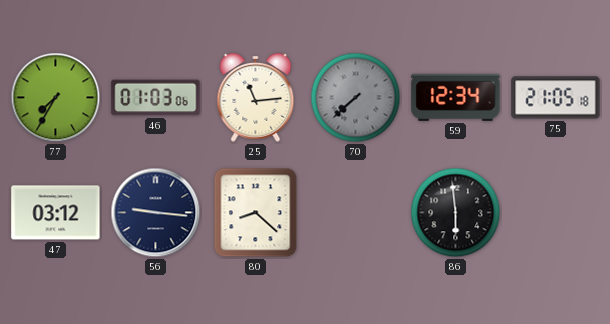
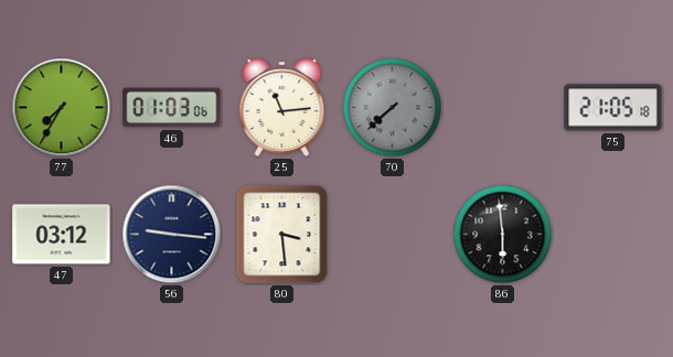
59: 12:34 -> none
80: 8:22 -> 3:29
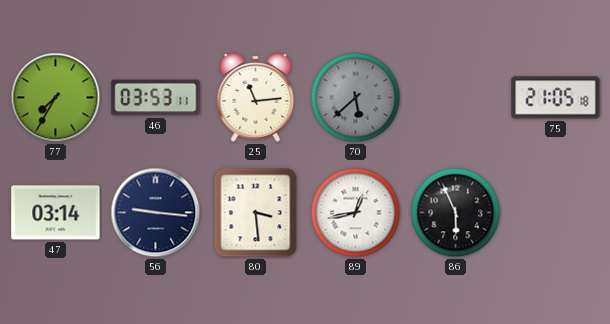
46: 01:03 -> 03:53
70: 7:38 -> 5:38
47: 03:12 -> 03:14
89: none -> 12:43
86: 5:59 -> 5:56
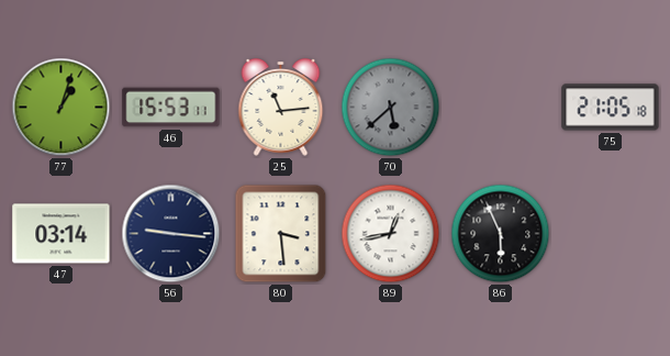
77: 7:35 -> 1:03
46: 03:53 -> 15:53
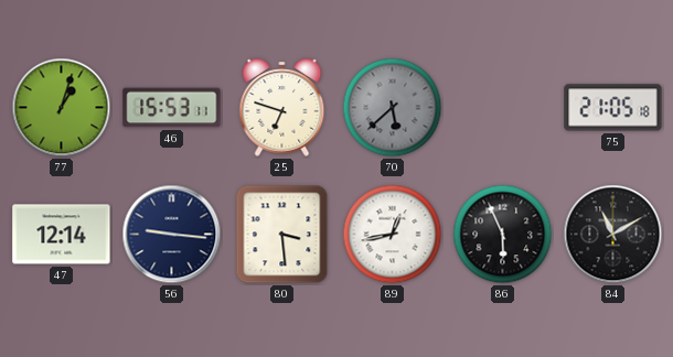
25: 11:14 -> 6:48
47: 03:14 -> 12:14
84: none -> 11:10
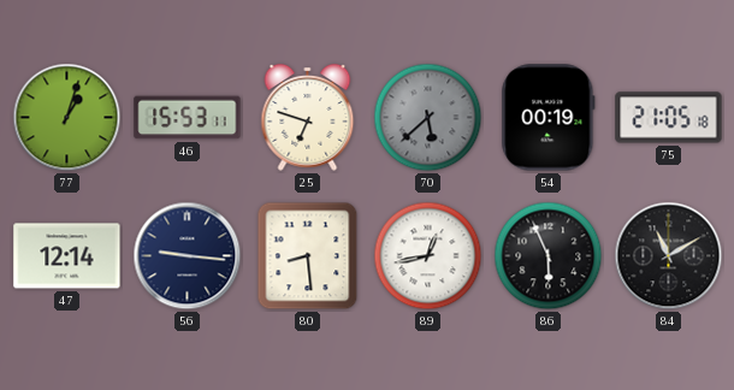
54: none -> 00:19
80: 3:29 -> 8:29
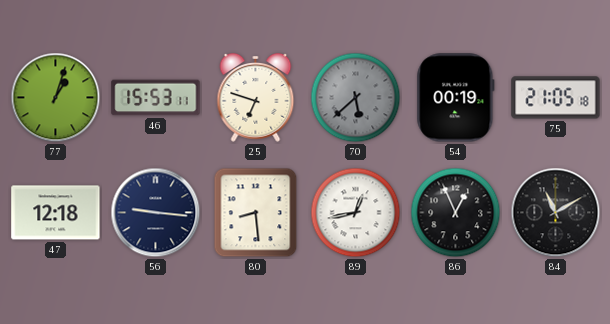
47: 12:14 -> 12:18
86: 5:56 -> 12:56
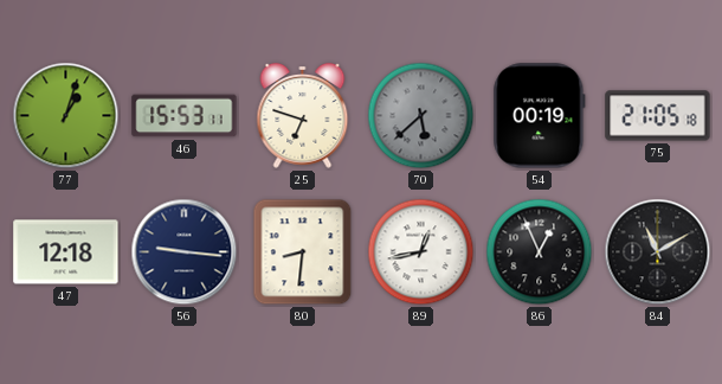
80: 8:29 -> 8:31
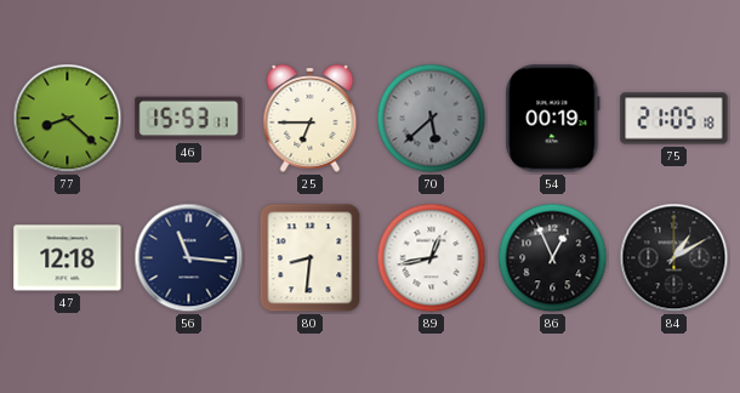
77: 1:03 -> 8:22
25: 6:48 -> 6:45
56: 9:16 -> 11:16
84: 11:10 -> 1:10
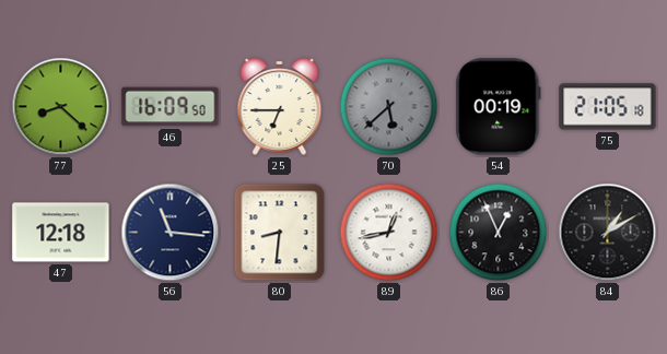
46: 15:53 -> 16:09
